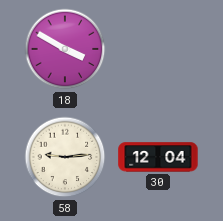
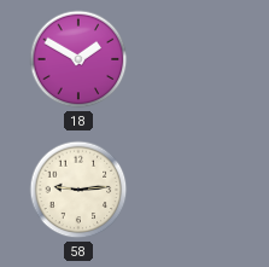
18: 3:50 -> 1:50
30: 12:04 -> none
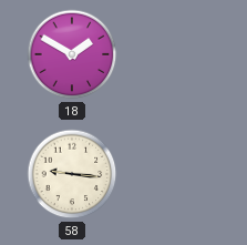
58: 9:14 -> 9:16
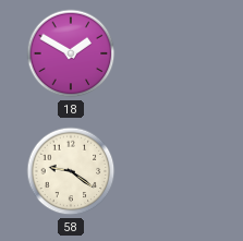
58: 9:16 -> 9:21
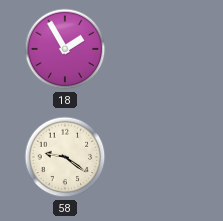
18: 1:50 -> 1:55
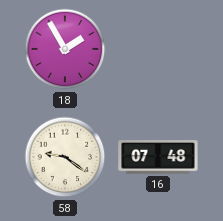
16: none -> 07:48
